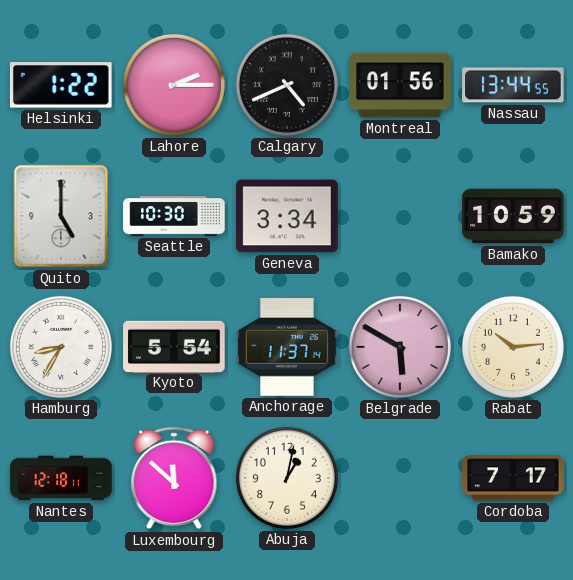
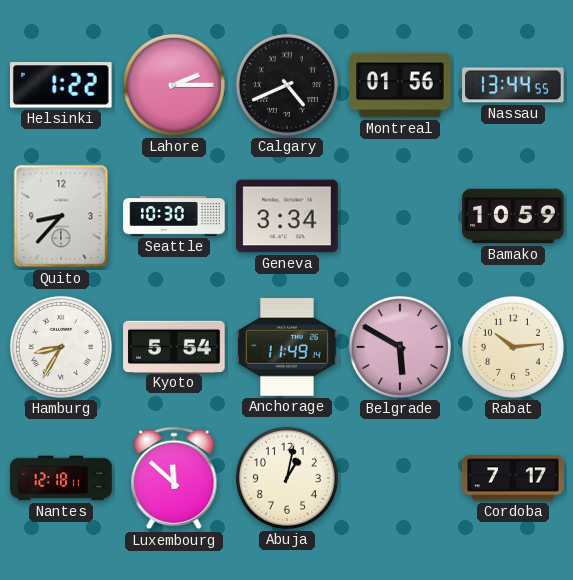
Quito: 5:00 -> 8:37
Anchorage: 11:37 -> 11:49
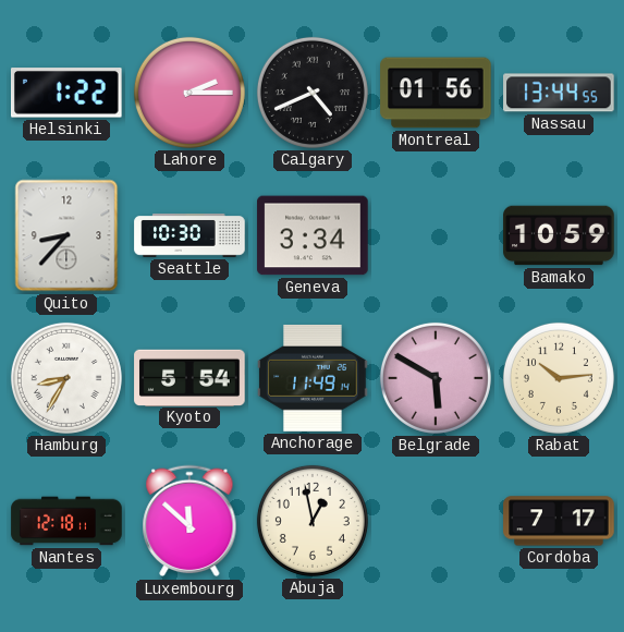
Abuja: 1:02 -> 12:58
